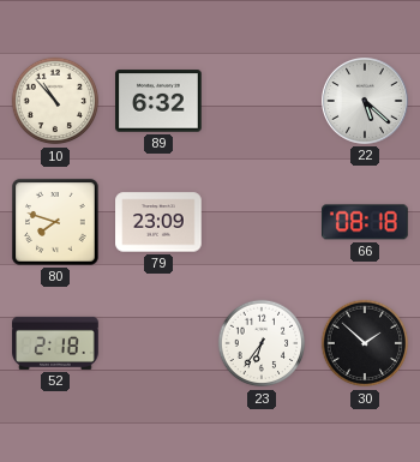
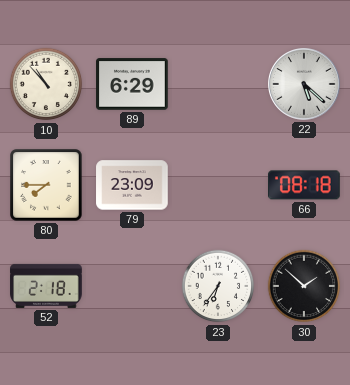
89: 6:32 -> 6:29
80: 7:48 -> 7:45
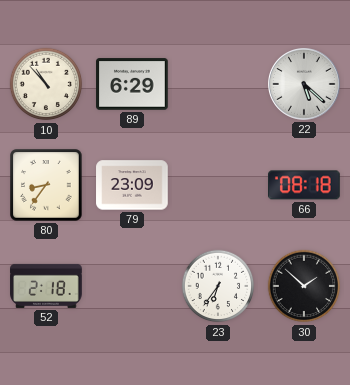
80: 7:45 -> 8:36
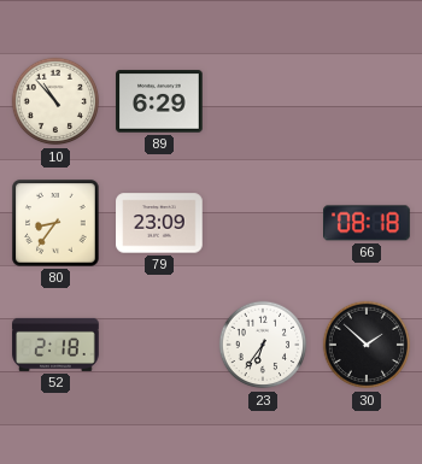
22: 5:22 -> none
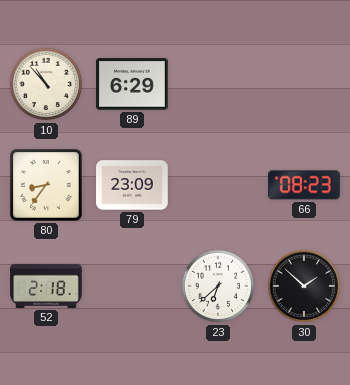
66: 08:18 -> 08:23
23: 6:36 -> 6:38
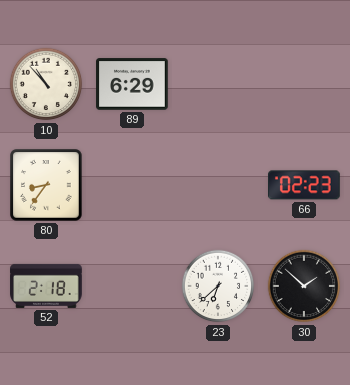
79: 23:09 -> none
66: 08:23 -> 02:23
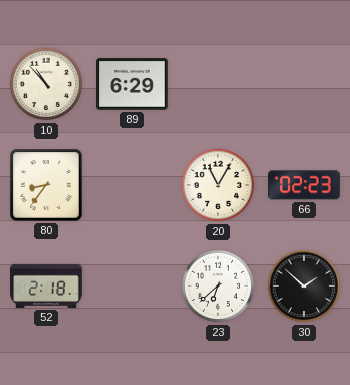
20: none -> 11:05
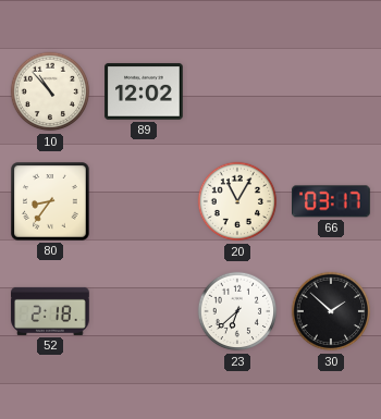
89: 6:29 -> 12:02
66: 02:23 -> 03:17
